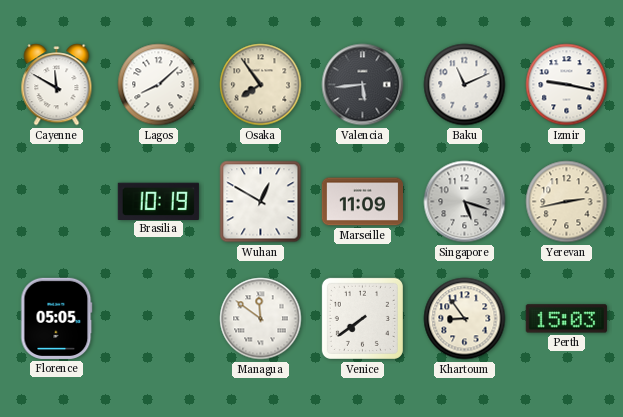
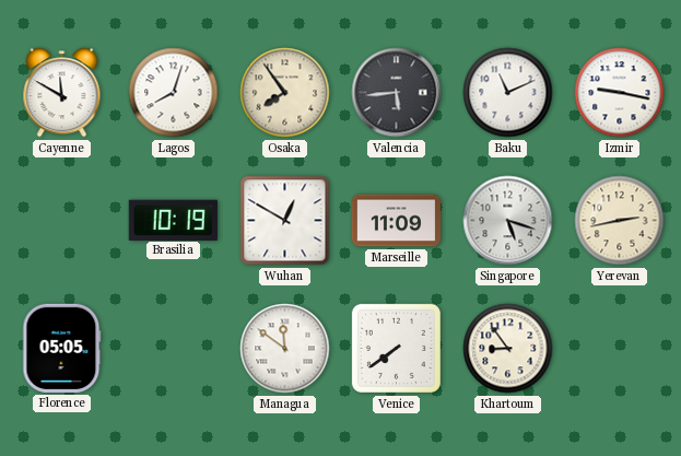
Lagos: 8:08 -> 8:03
Perth: 15:03 -> none
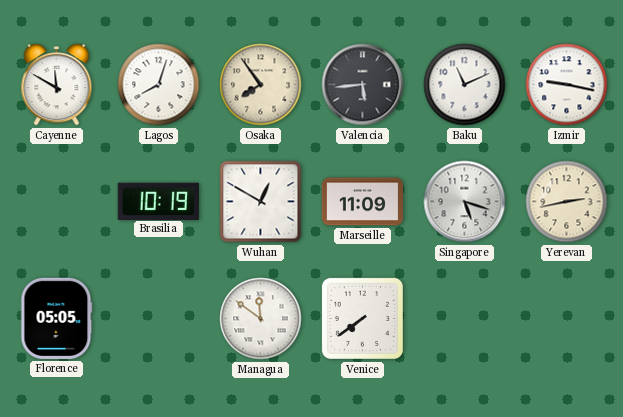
Khartoum: 8:54 -> none
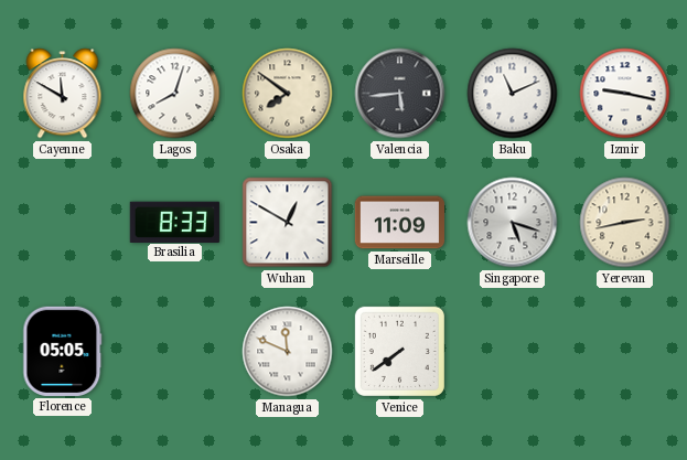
Osaka: 7:54 -> 7:51
Brasilia: 10:19 -> 8:33
Managua: 11:51 -> 11:49
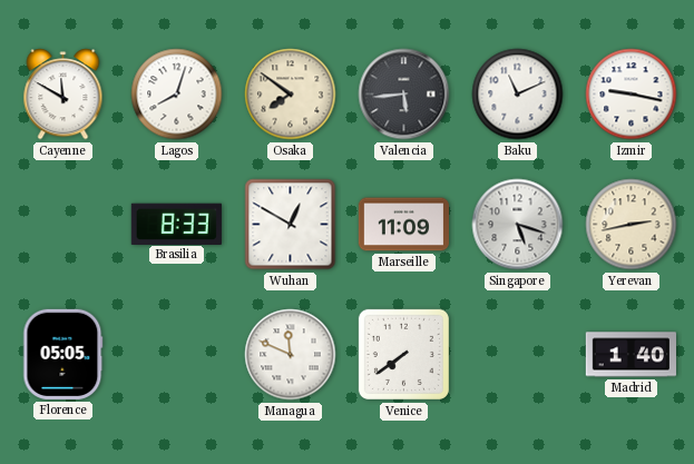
Madrid: none -> 1:40
